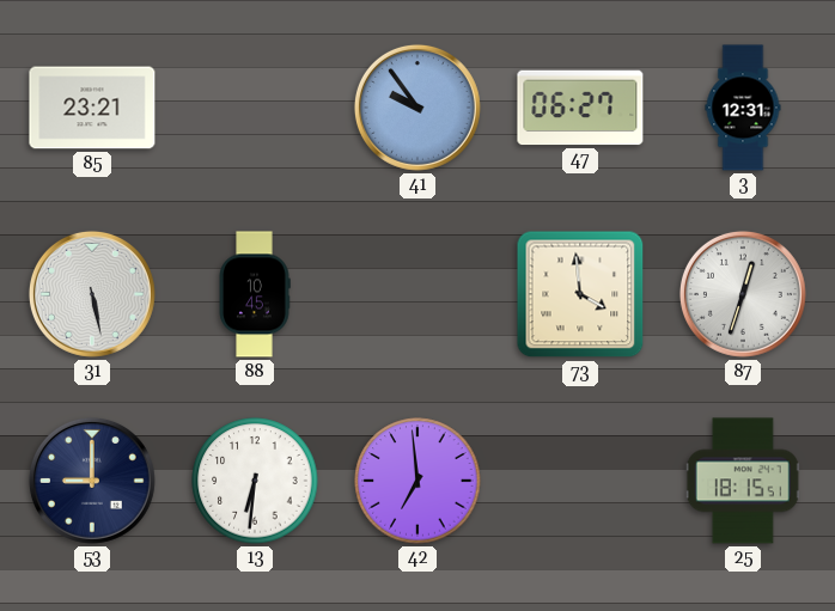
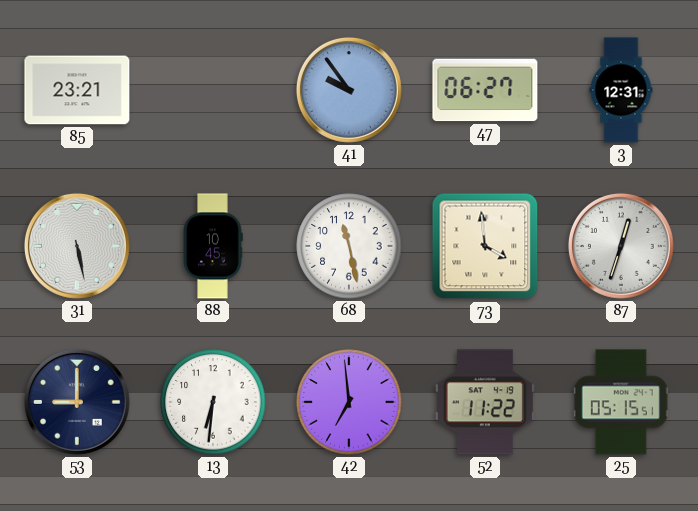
68: none -> 11:28
52: none -> 11:22
25: 18:15 -> 05:15
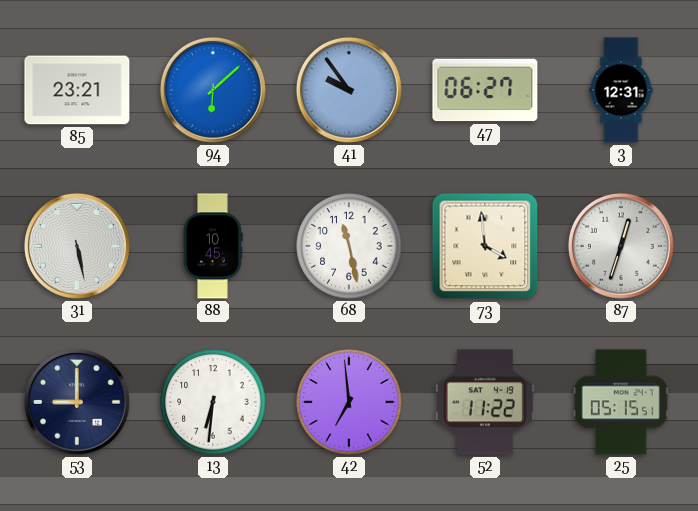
94: none -> 6:08
